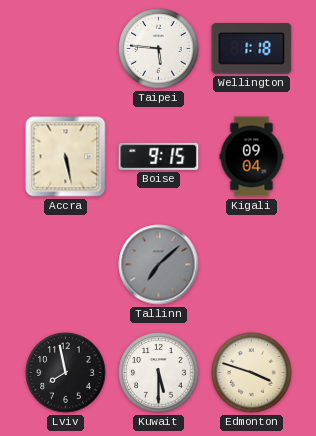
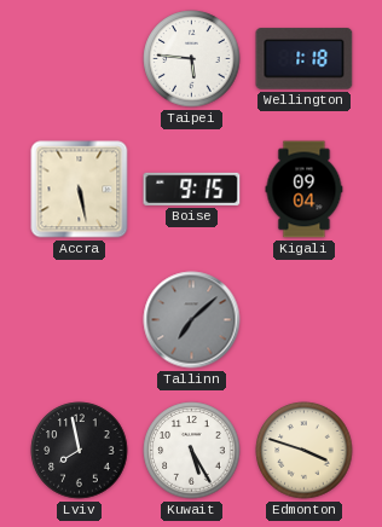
Kuwait: 5:30 -> 5:25
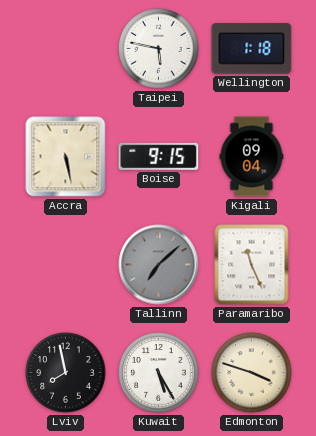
Taipei: 5:46 -> 5:47
Paramaribo: none -> 11:26
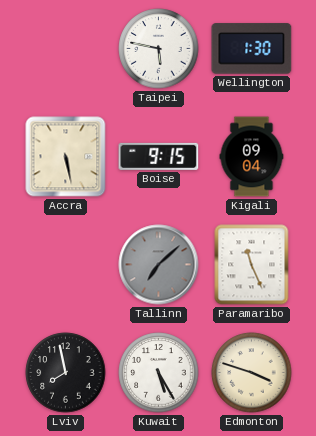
Wellington: 1:18 -> 1:30
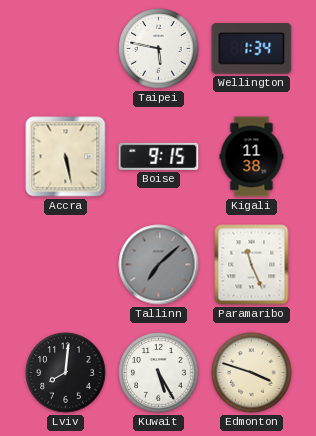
Wellington: 1:30 -> 1:34
Kigali: 09:04 -> 11:38
Lviv: 7:58 -> 8:01
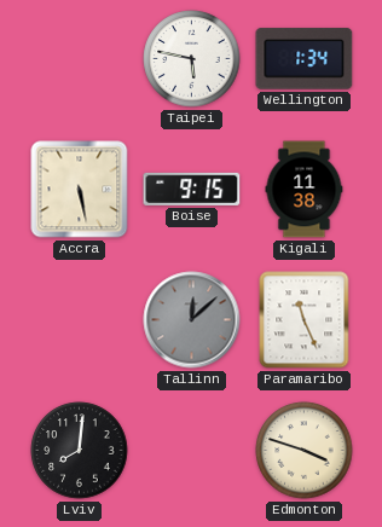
Tallinn: 7:08 -> 12:08
Kuwait: 5:25 -> none
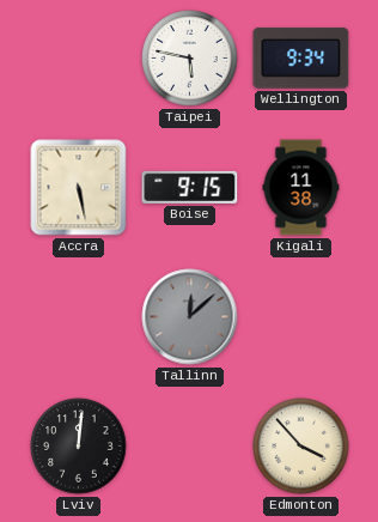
Wellington: 1:34 -> 9:34
Paramaribo: 11:26 -> none
Lviv: 8:01 -> 12:01
Edmonton: 3:48 -> 3:53
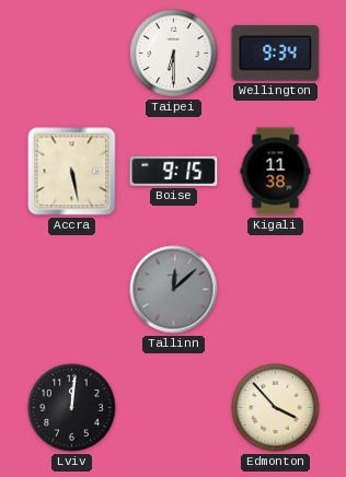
Taipei: 5:47 -> 6:30
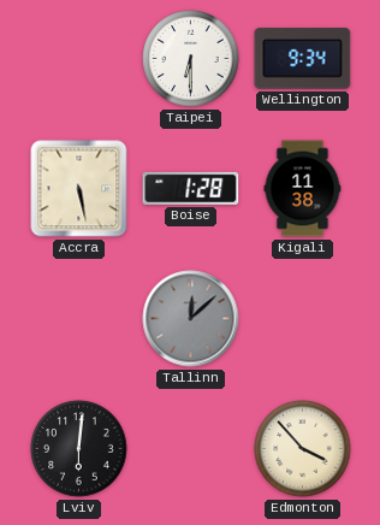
Boise: 9:15 -> 1:28
Lviv: 12:01 -> 6:01
